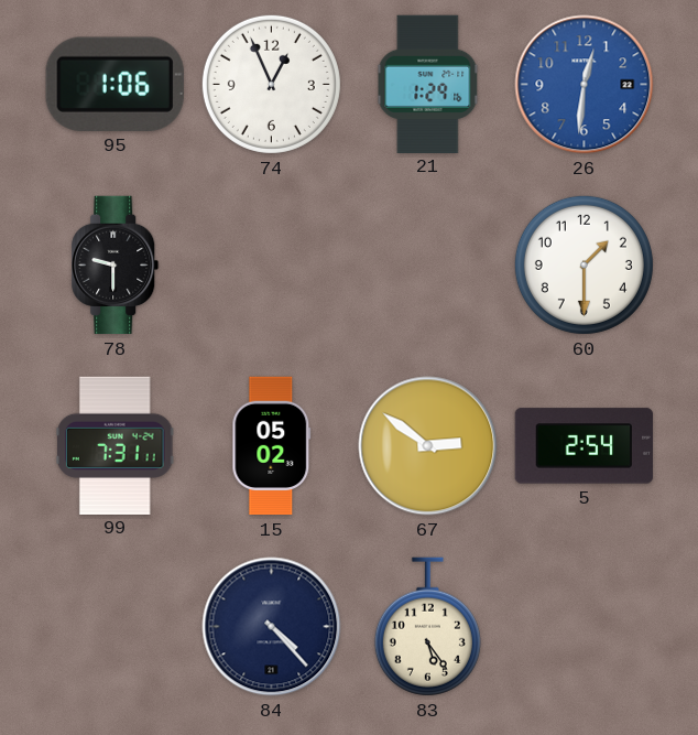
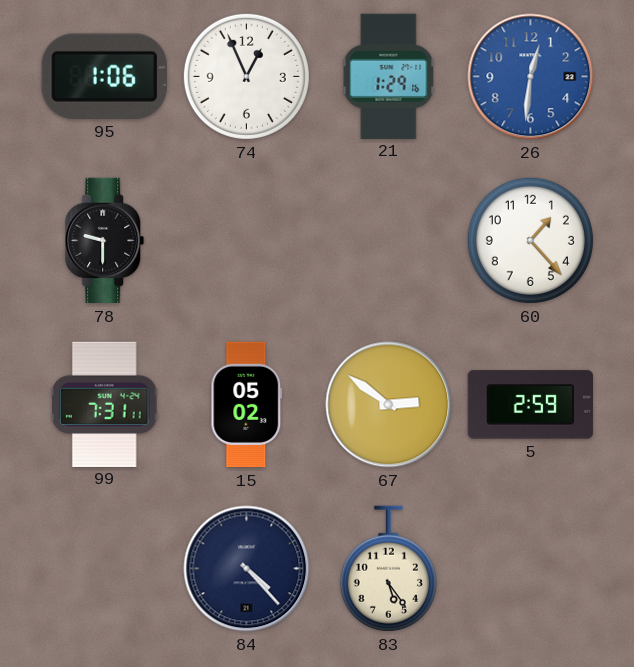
60: 1:30 -> 1:23
5: 2:54 -> 2:59
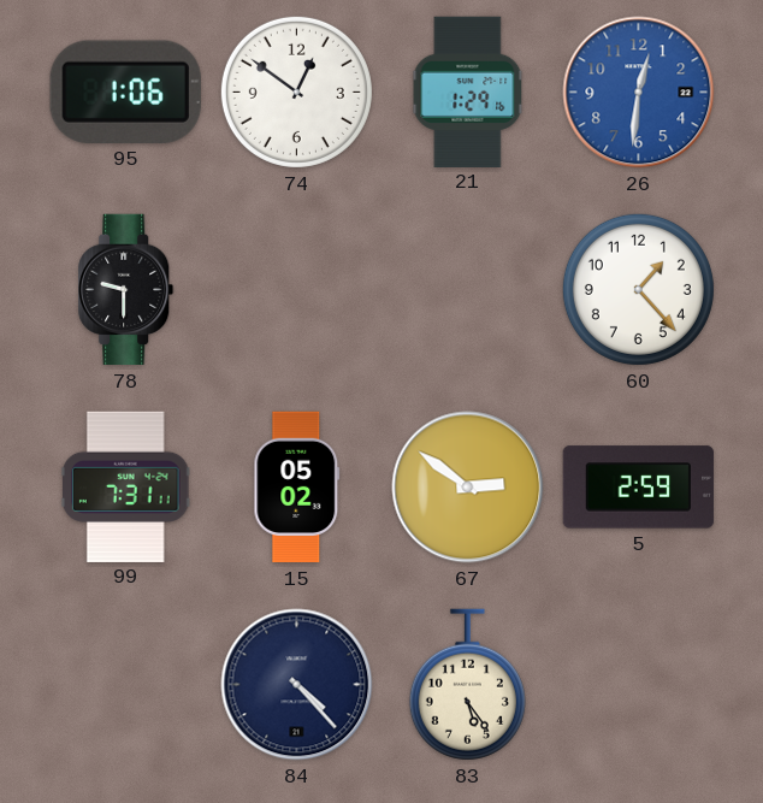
74: 12:56 -> 12:51
